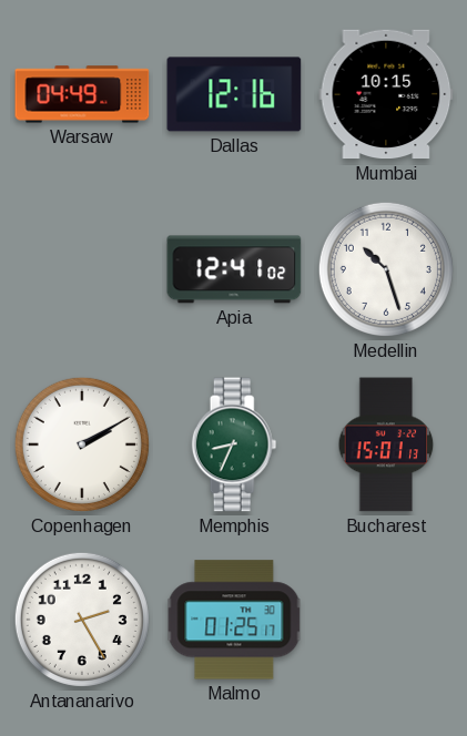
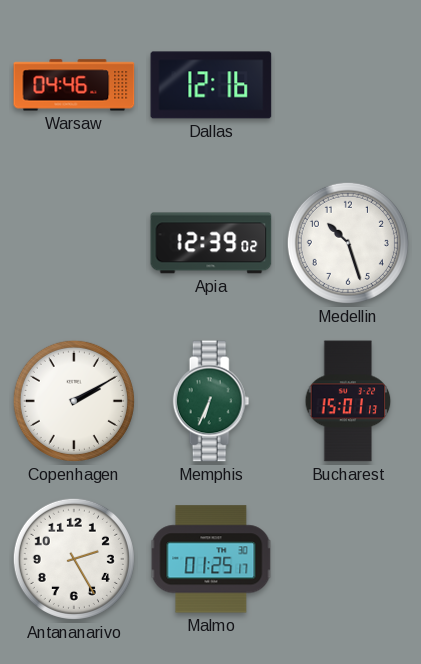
Warsaw: 04:49 -> 04:46
Mumbai: 10:15 -> none
Apia: 12:41 -> 12:39
Memphis: 8:34 -> 6:34
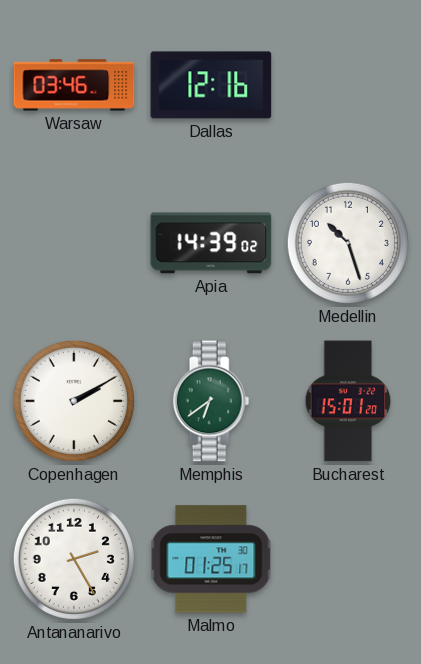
Warsaw: 04:46 -> 03:46
Apia: 12:39 -> 14:39
Memphis: 6:34 -> 6:39
Bucharest: 15:01:13 -> 15:01:20
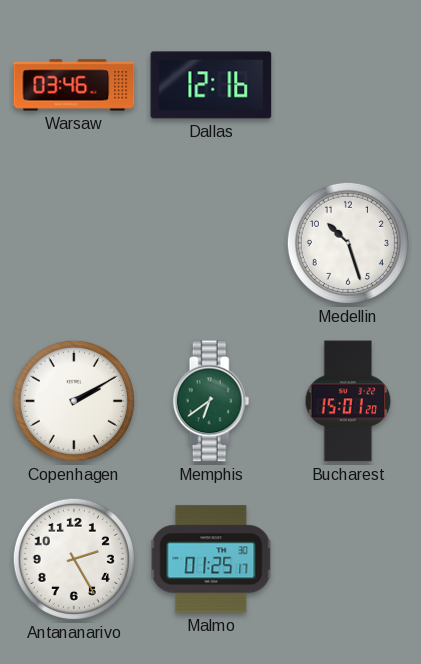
Apia: 14:39 -> none
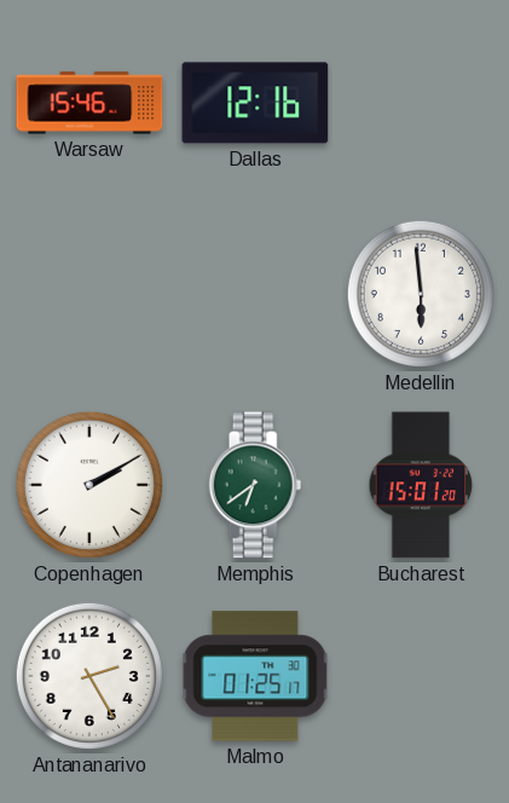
Warsaw: 03:46 -> 15:46
Medellin: 10:27 -> 5:59
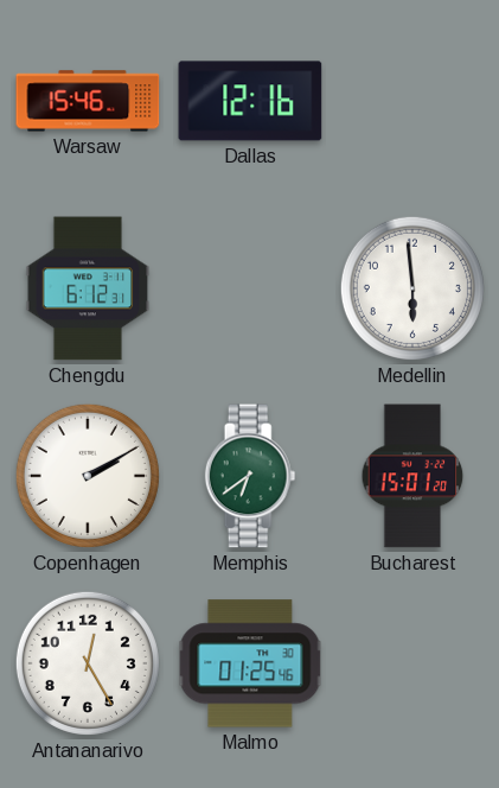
Chengdu: none -> 6:12
Antananarivo: 2:25 -> 12:25
Malmo: 01:25:17 -> 01:25:46
